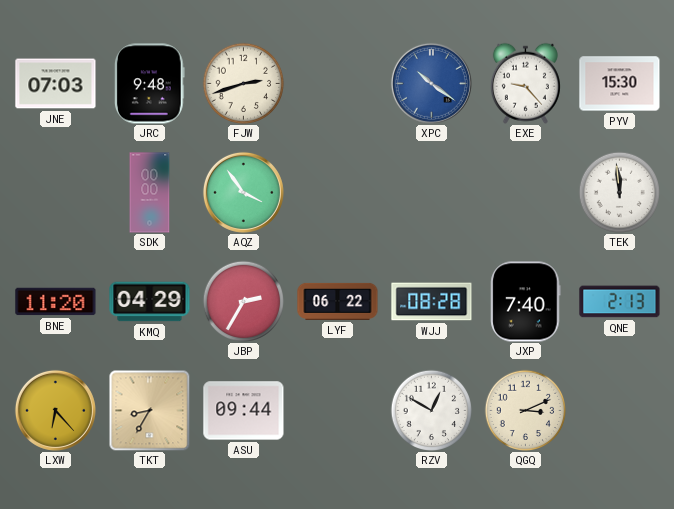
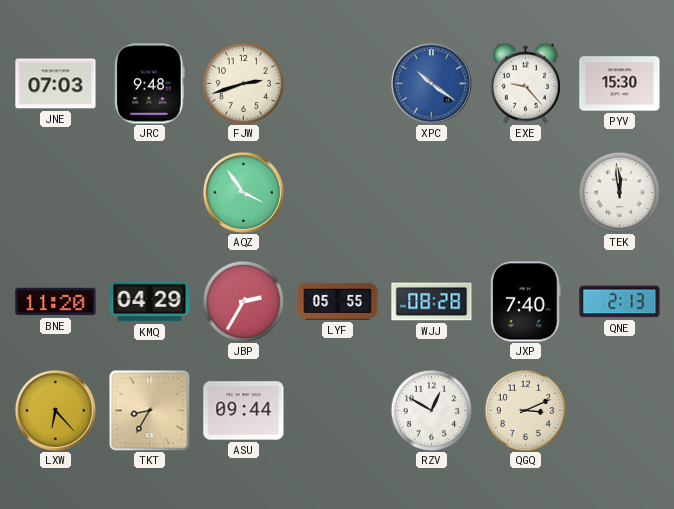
SDK: 00:00 -> none
LYF: 06:22 -> 05:55
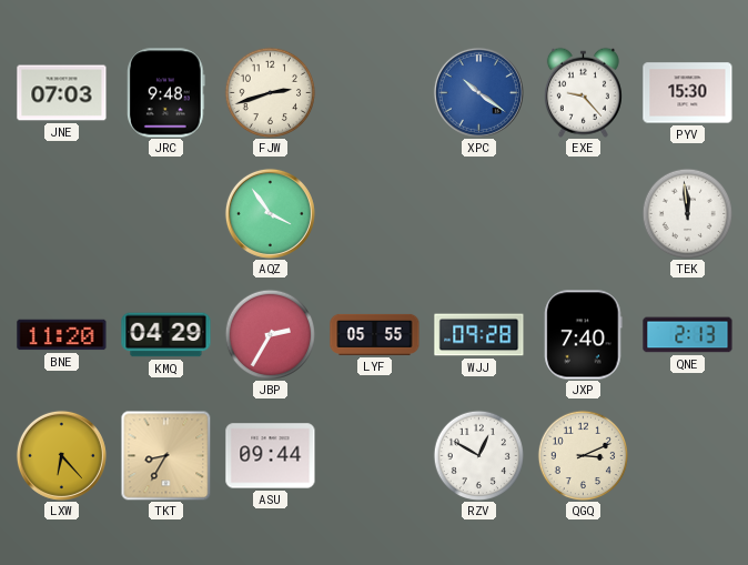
WJJ: 08:28 -> 09:28
